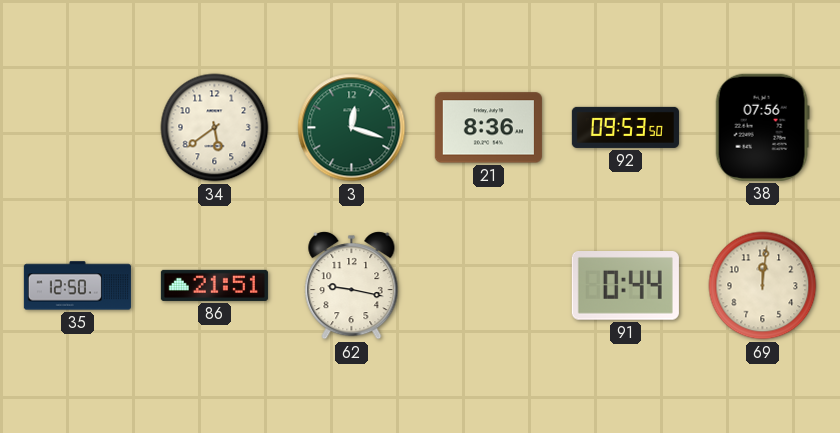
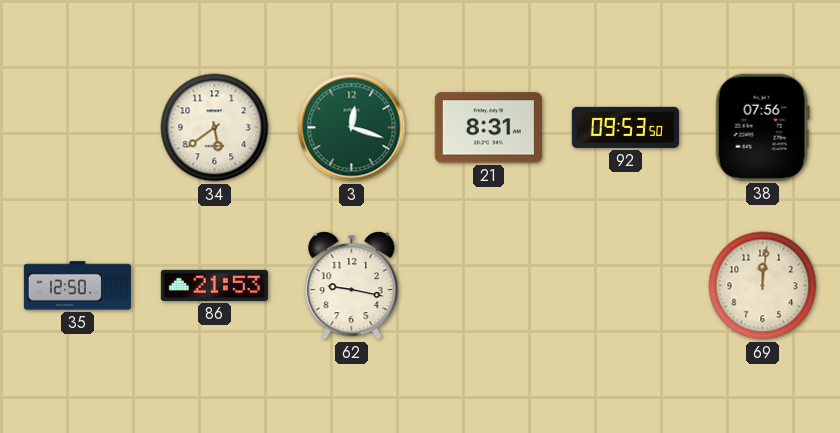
21: 8:36 -> 8:31
86: 21:51 -> 21:53
91: 0:44 -> none
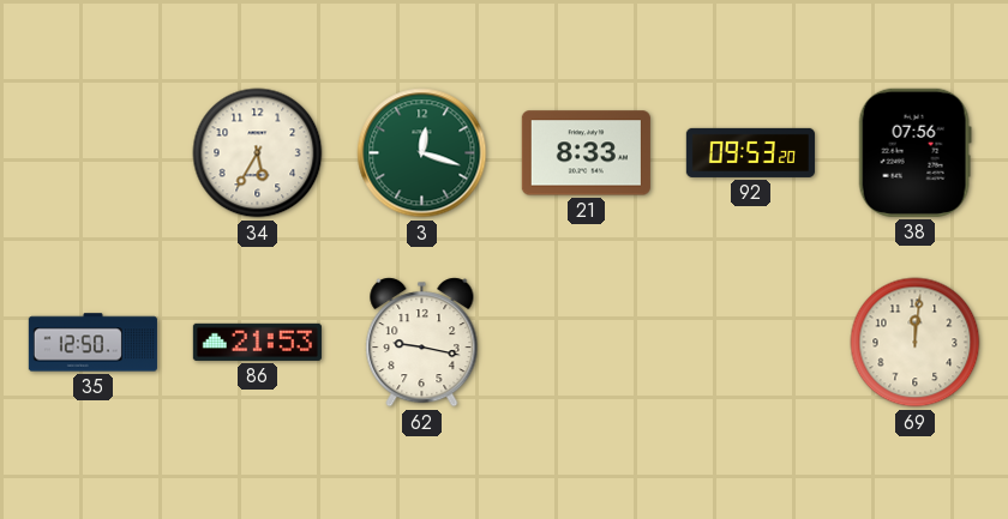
34: 5:39 -> 5:35
21: 8:31 -> 8:33
92: 09:53:50 -> 09:53:20
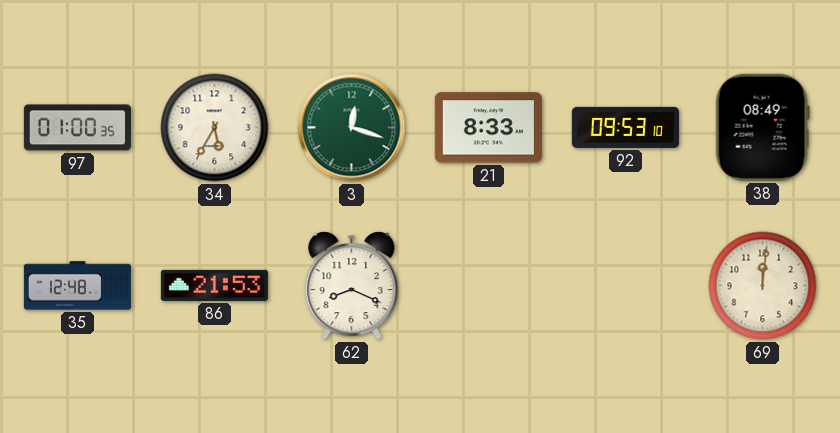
97: none -> 01:00
92: 09:53:20 -> 09:53:10
38: 07:56 -> 08:49
35: 12:50 -> 12:48
62: 9:17 -> 8:19
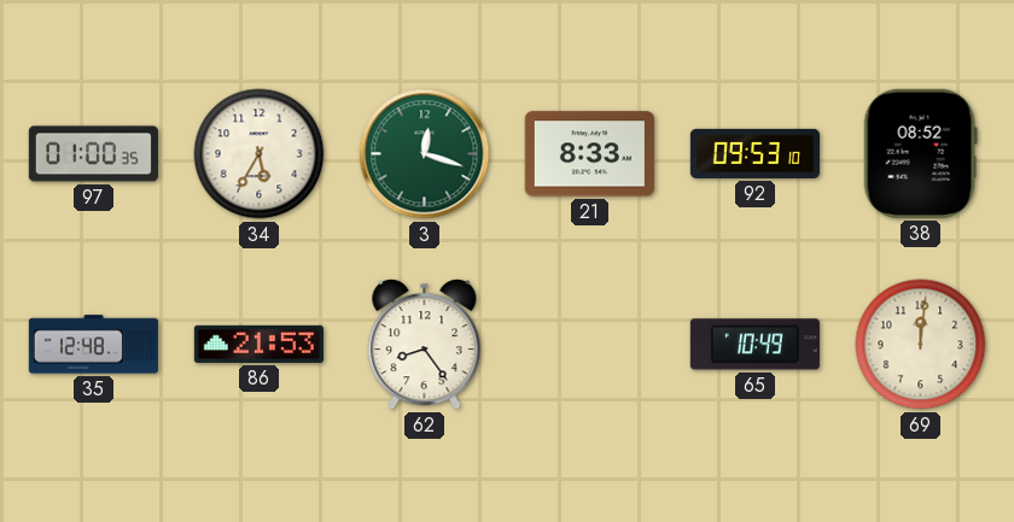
38: 08:49 -> 08:52
62: 8:19 -> 8:24
65: none -> 10:49
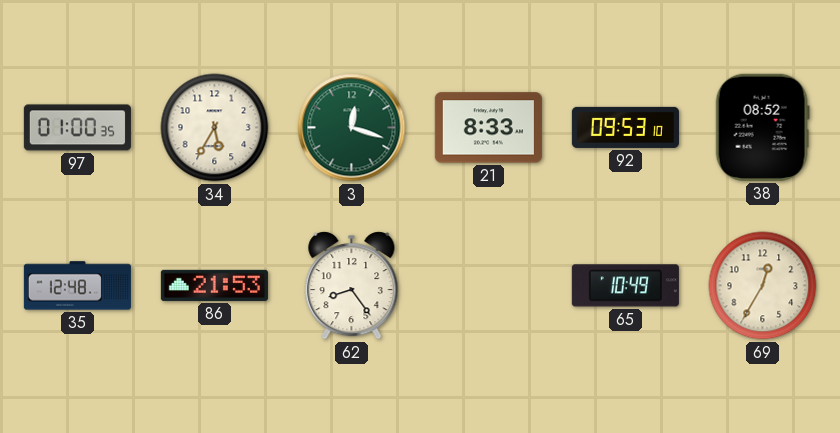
69: 12:01 -> 12:35
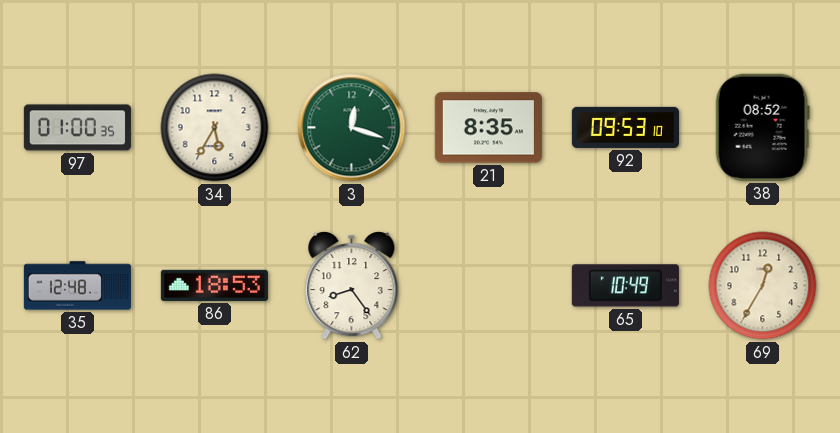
21: 8:33 -> 8:35
86: 21:53 -> 18:53
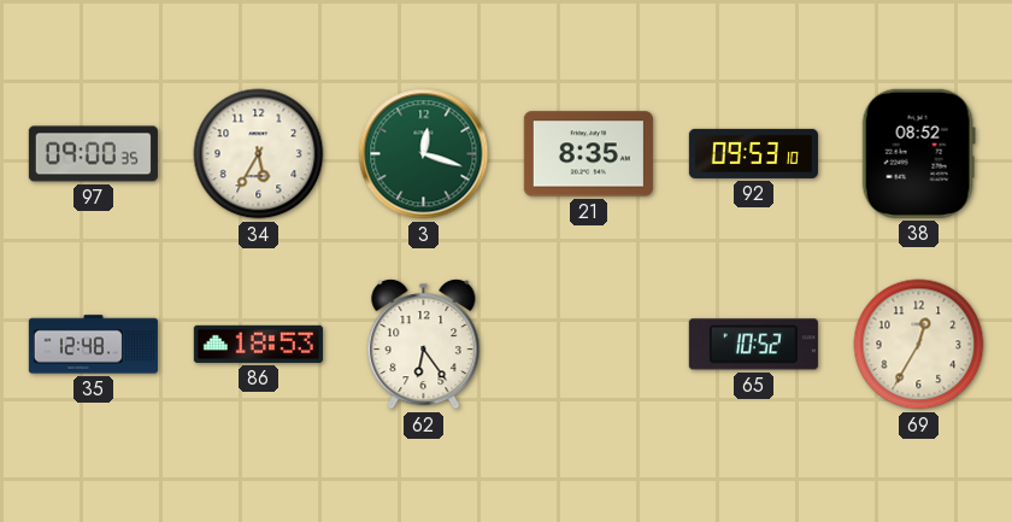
97: 01:00 -> 09:00
62: 8:24 -> 6:24
65: 10:49 -> 10:52
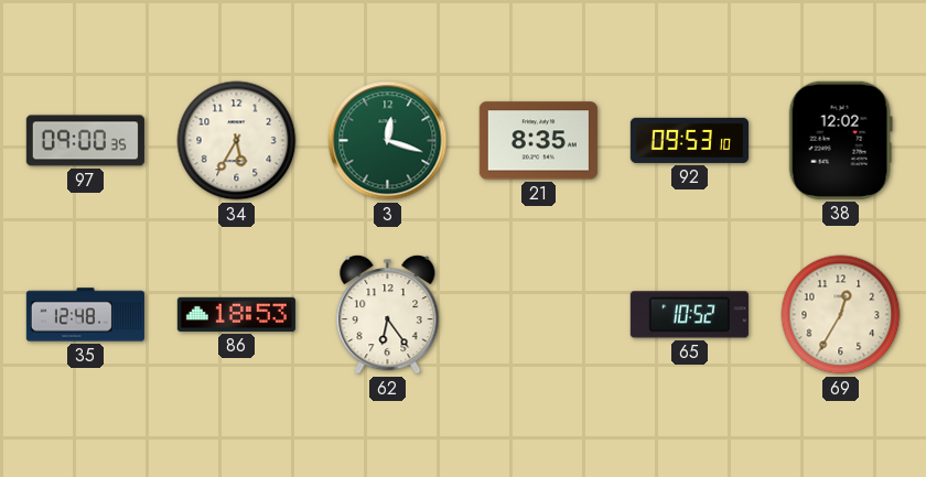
38: 08:52 -> 12:02
